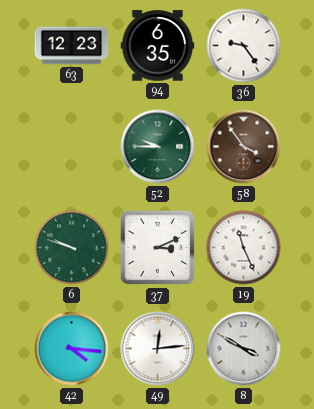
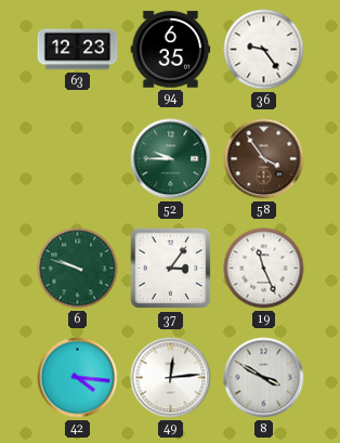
37: 3:11 -> 3:06
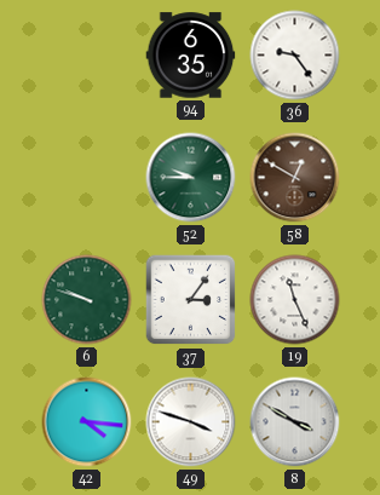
63: 12:23 -> none
58: 3:54 -> 12:50
49: 12:14 -> 3:48
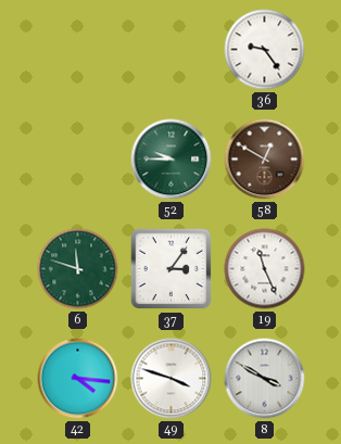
94: 6:35 -> none
6: 9:48 -> 11:48
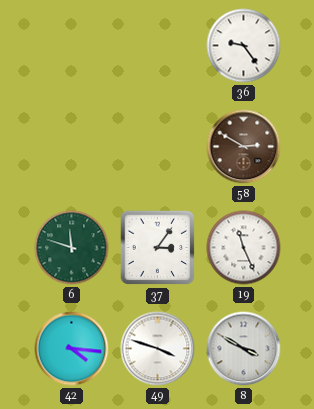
52: 9:45 -> none
58: 12:50 -> 2:50
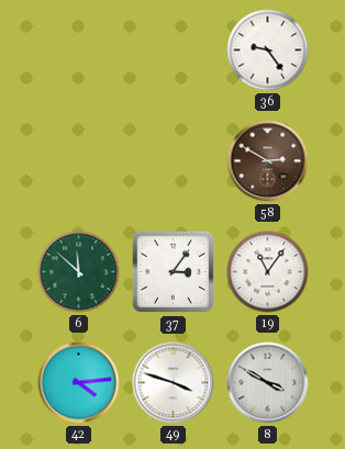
6: 11:48 -> 11:52
19: 11:26 -> 11:06
42: 4:16 -> 4:14
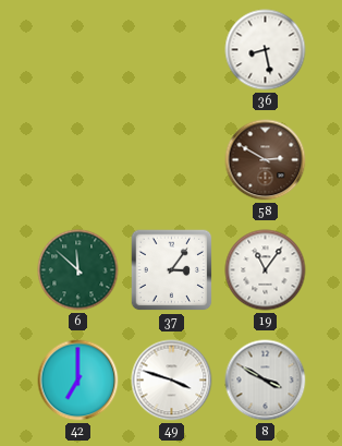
36: 9:24 -> 8:28
42: 4:14 -> 7:00
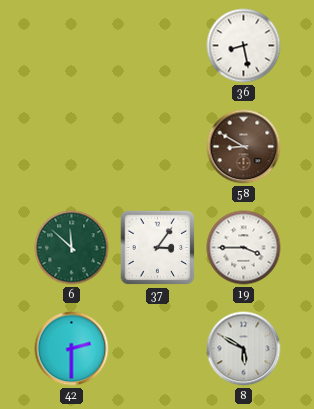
58: 2:50 -> 8:50
19: 11:06 -> 3:45
42: 7:00 -> 2:30
49: 3:48 -> none
8: 3:50 -> 5:50
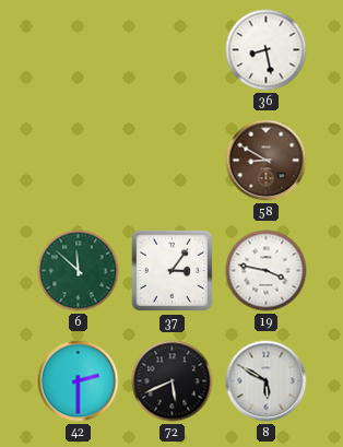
19: 3:45 -> 3:47
72: none -> 5:41
